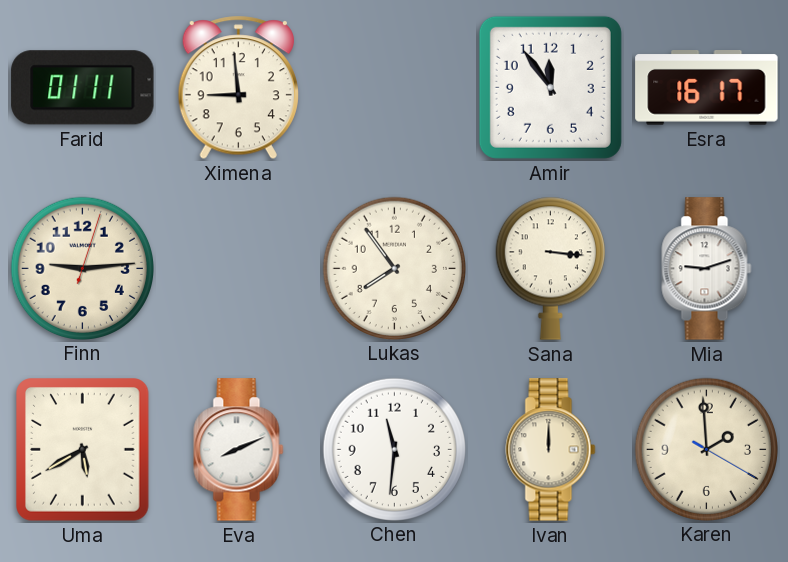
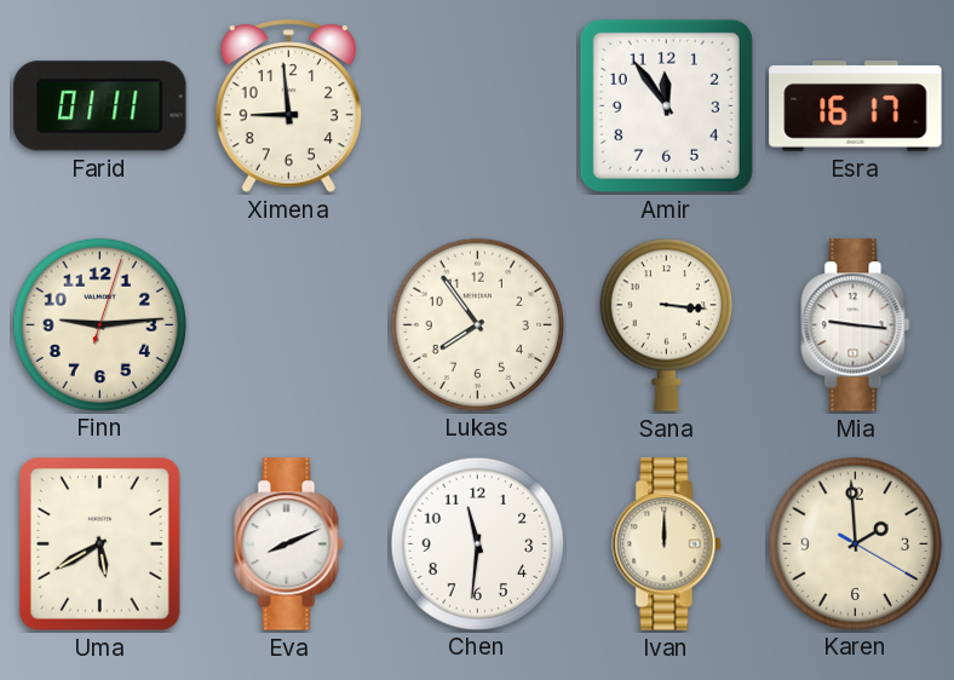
Mia: 9:12 -> 9:16
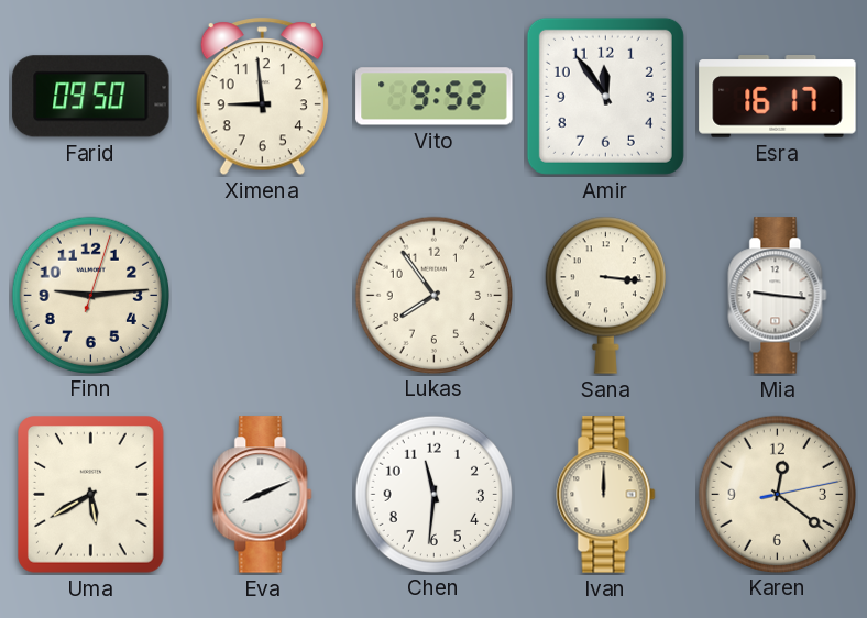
Farid: 01:11 -> 09:50
Vito: none -> 9:52
Karen: 1:59 -> 12:21
